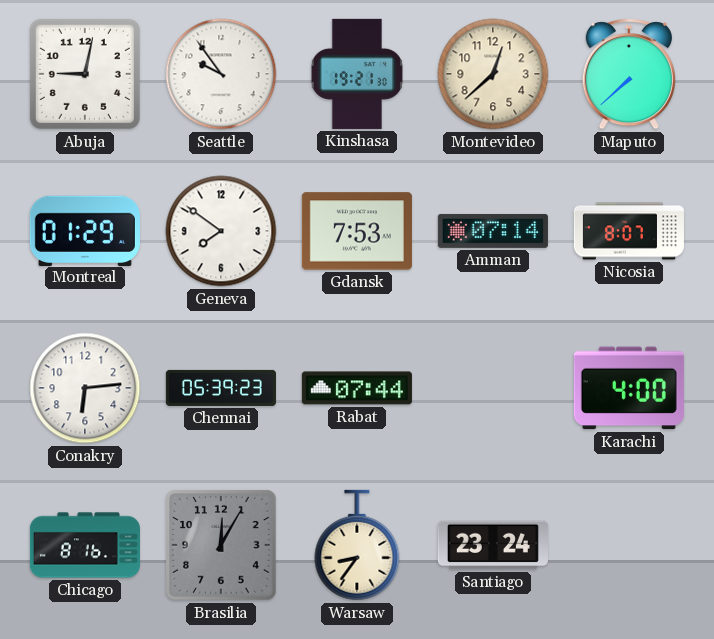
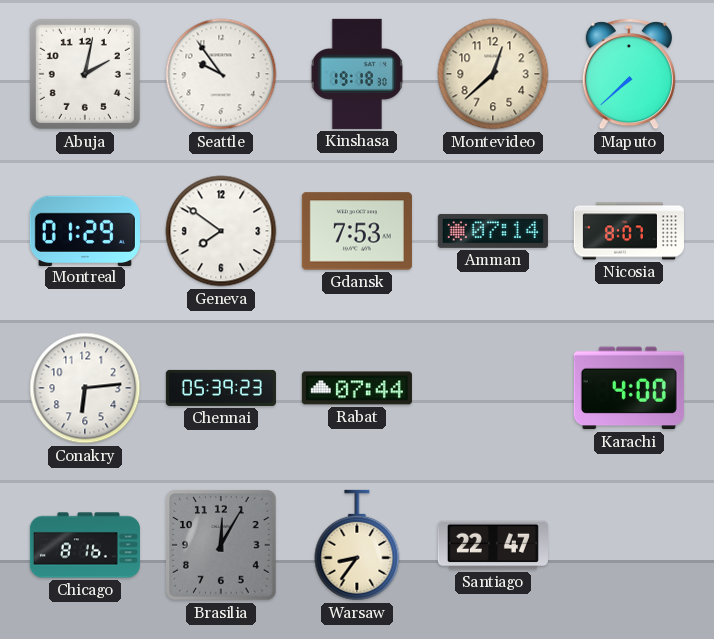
Abuja: 9:02 -> 2:02
Kinshasa: 19:21 -> 19:18
Santiago: 23:24 -> 22:47
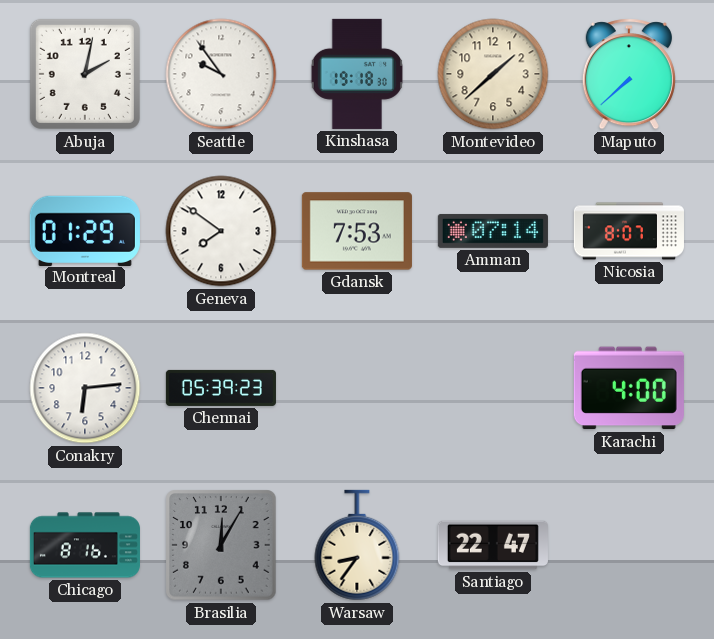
Montevideo: 12:38 -> 1:38
Rabat: 07:44 -> none
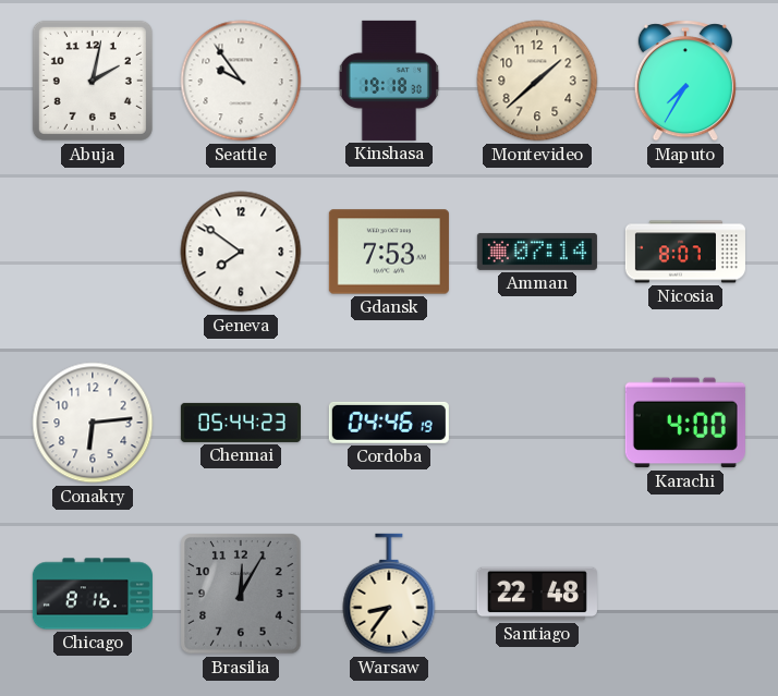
Maputo: 7:38 -> 7:35
Montreal: 01:29 -> none
Chennai: 05:39 -> 05:44
Cordoba: none -> 04:46
Santiago: 22:47 -> 22:48
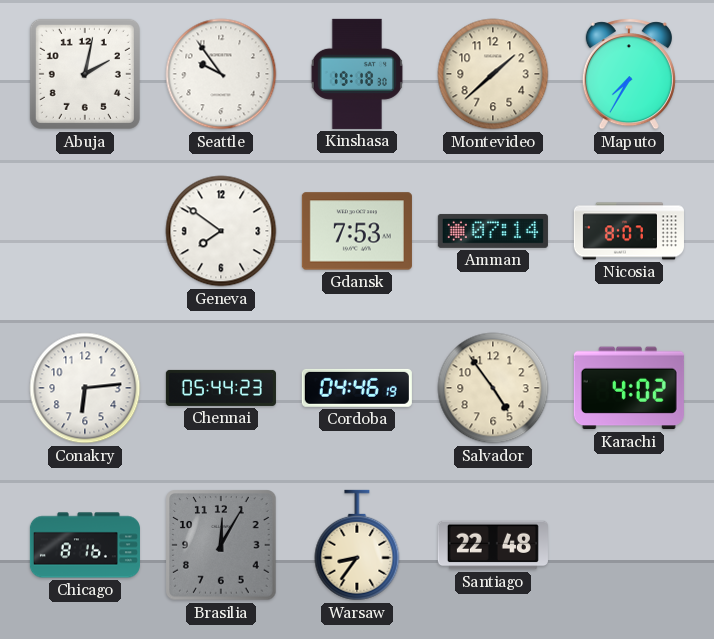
Salvador: none -> 4:54
Karachi: 4:00 -> 4:02
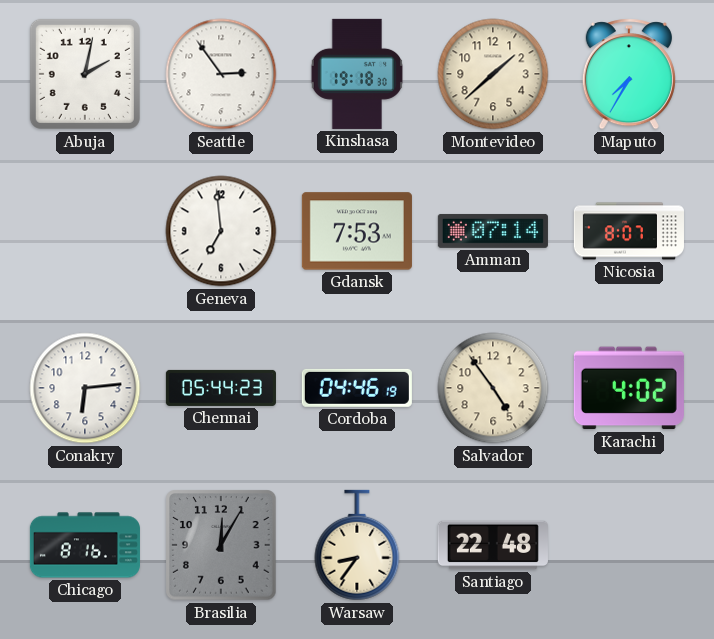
Seattle: 9:54 -> 2:54
Geneva: 7:51 -> 6:59
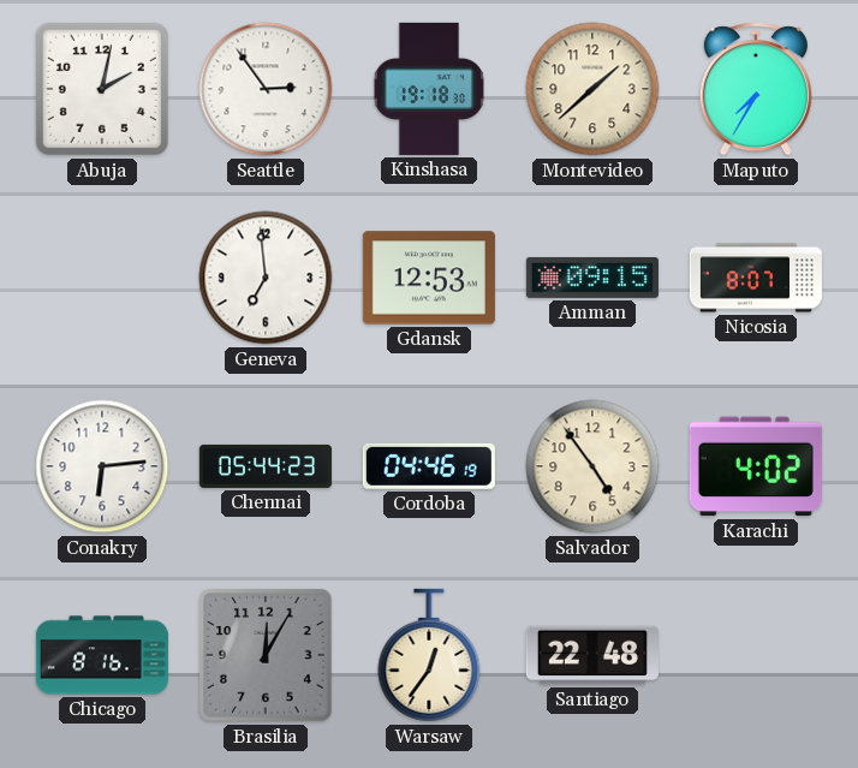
Gdansk: 7:53 -> 12:53
Amman: 07:14 -> 09:15
Warsaw: 8:36 -> 12:36
